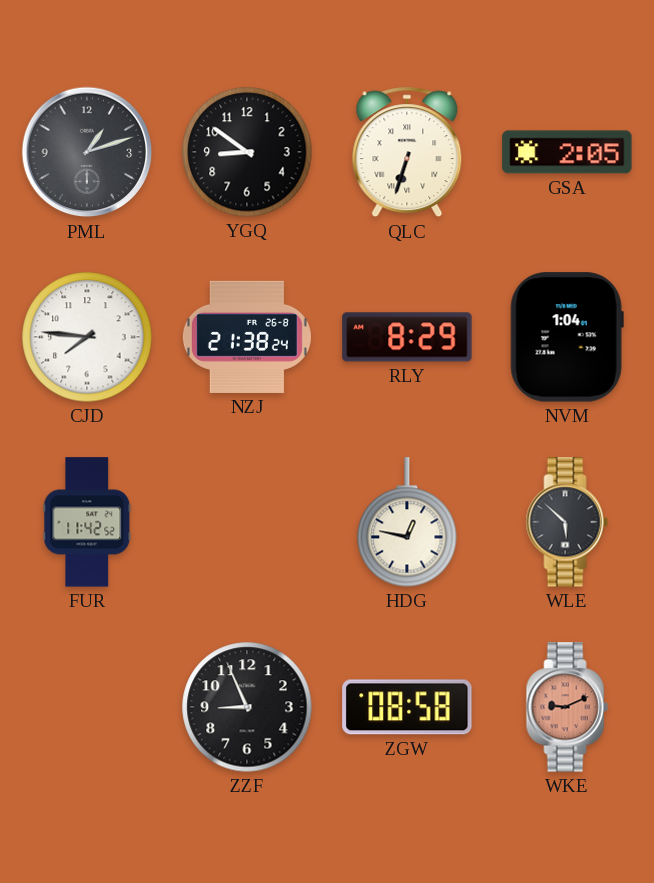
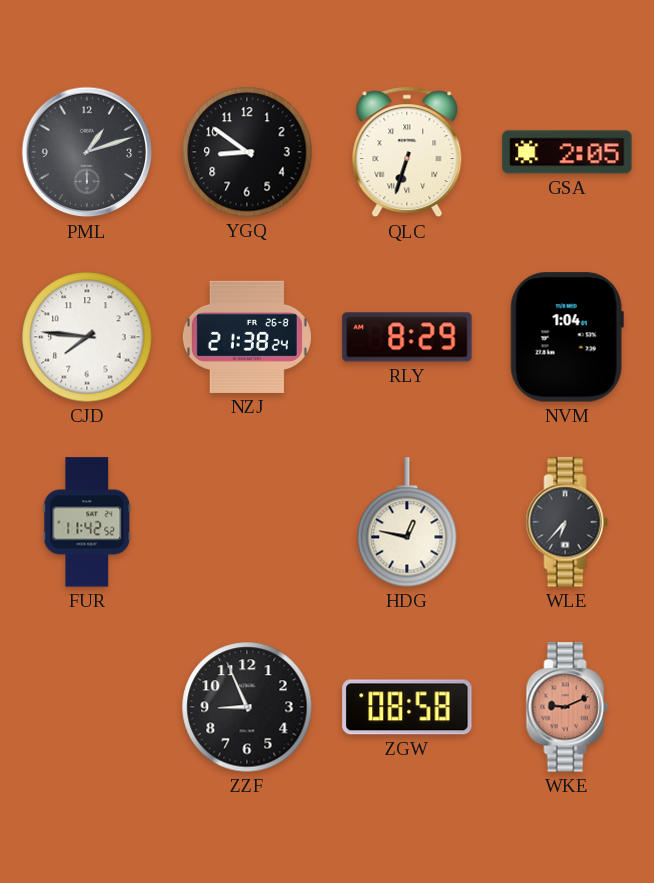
WLE: 5:52 -> 6:37
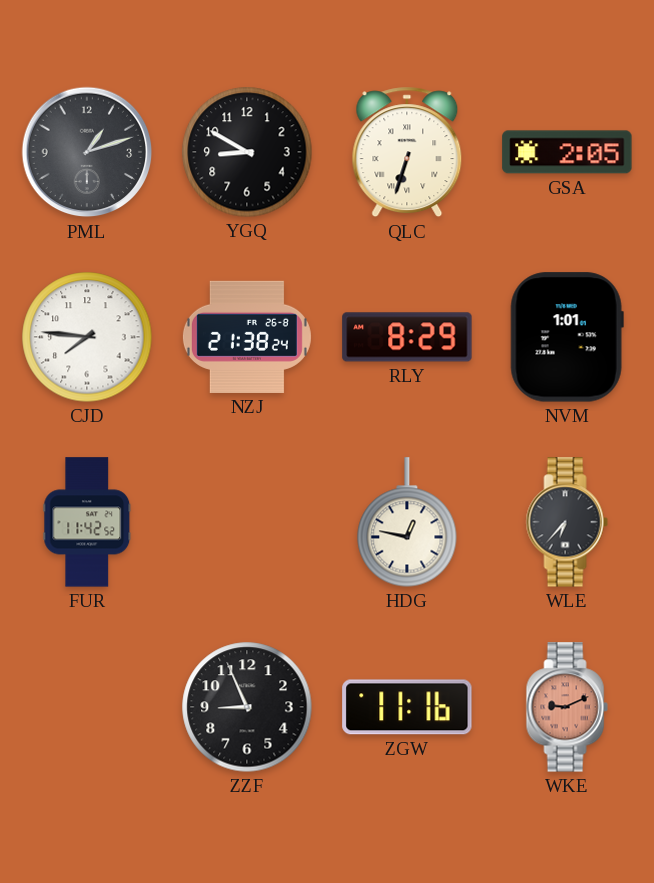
YGQ: 8:51 -> 8:50
NVM: 1:04 -> 1:01
ZGW: 08:58 -> 11:16
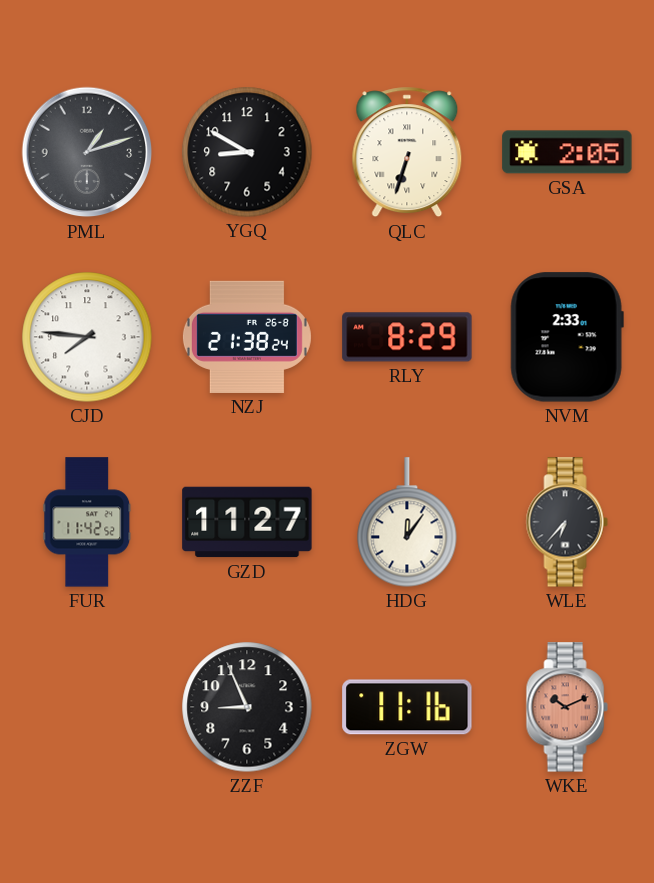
NVM: 1:01 -> 2:33
GZD: none -> 11:27
HDG: 12:47 -> 12:06
WKE: 9:11 -> 10:11
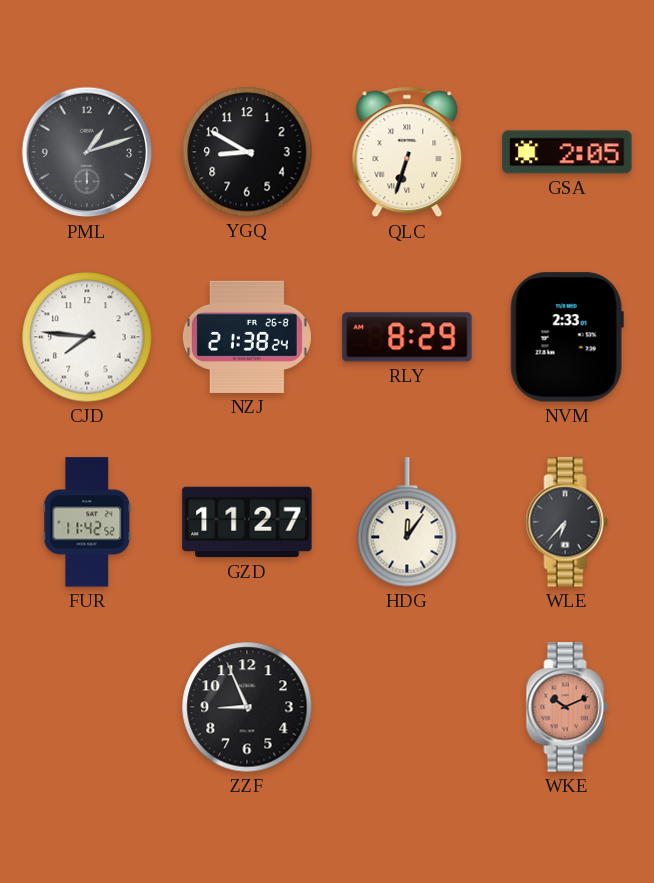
ZGW: 11:16 -> none
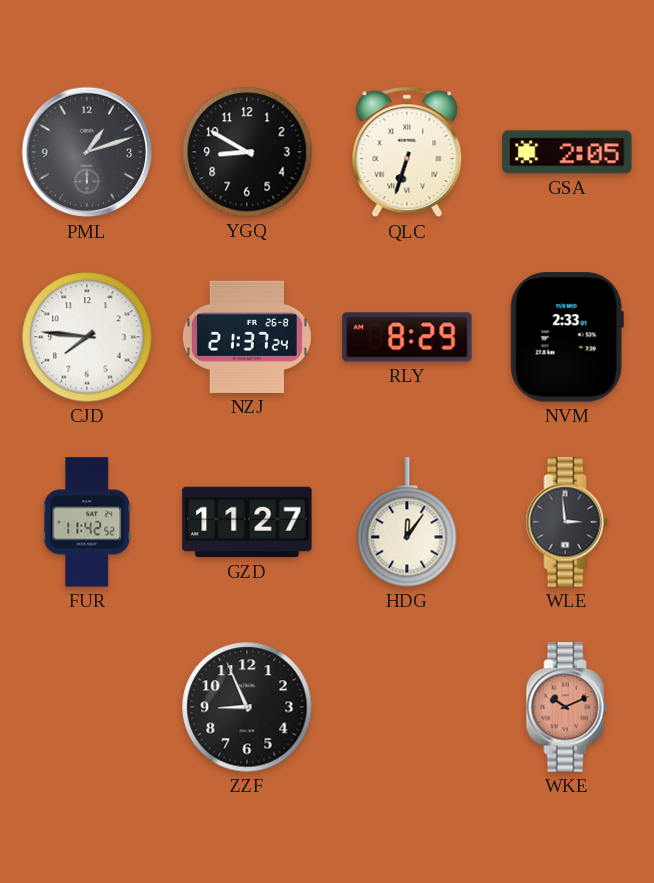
NZJ: 21:38 -> 21:37
WLE: 6:37 -> 2:59
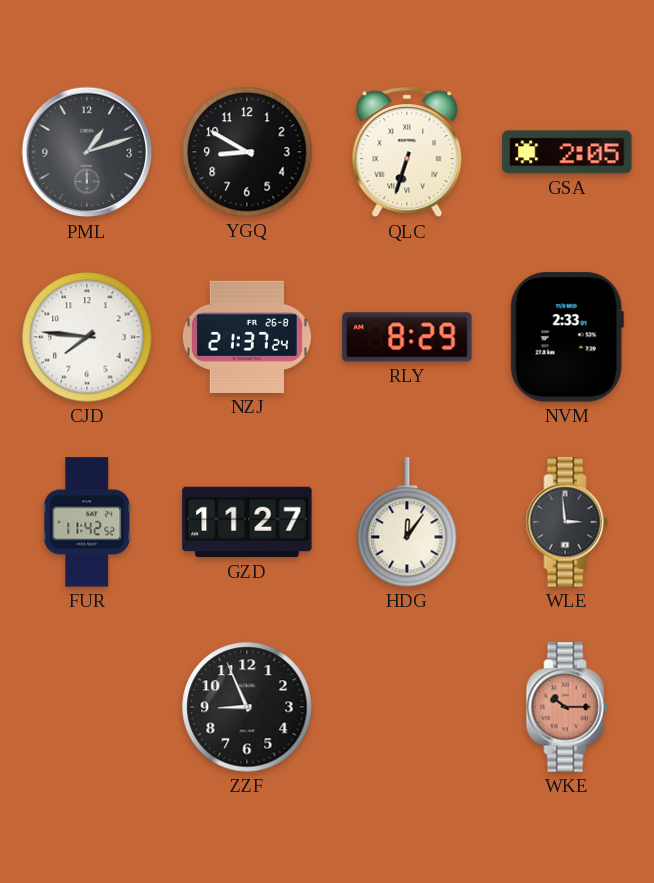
WKE: 10:11 -> 10:15
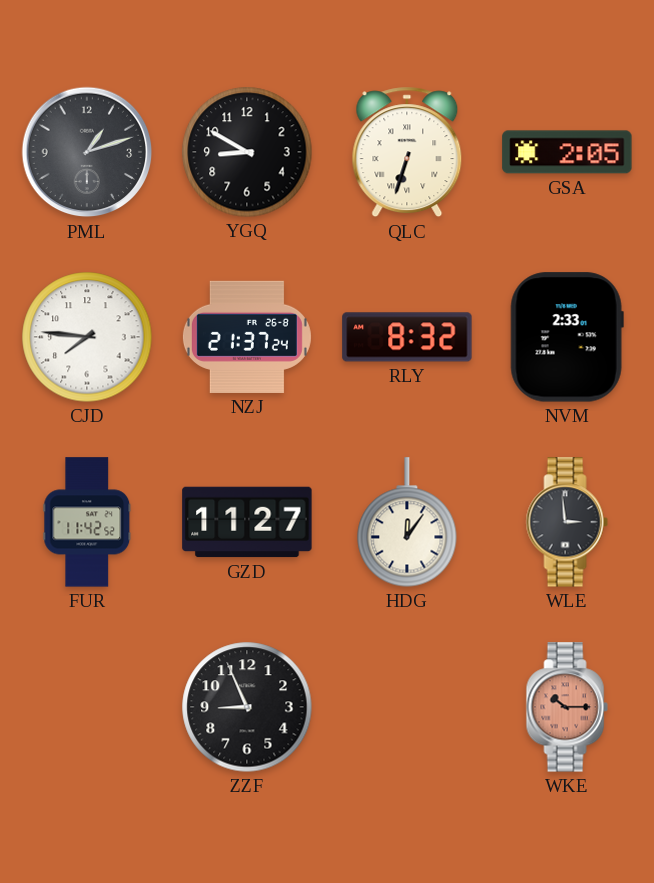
RLY: 8:29 -> 8:32
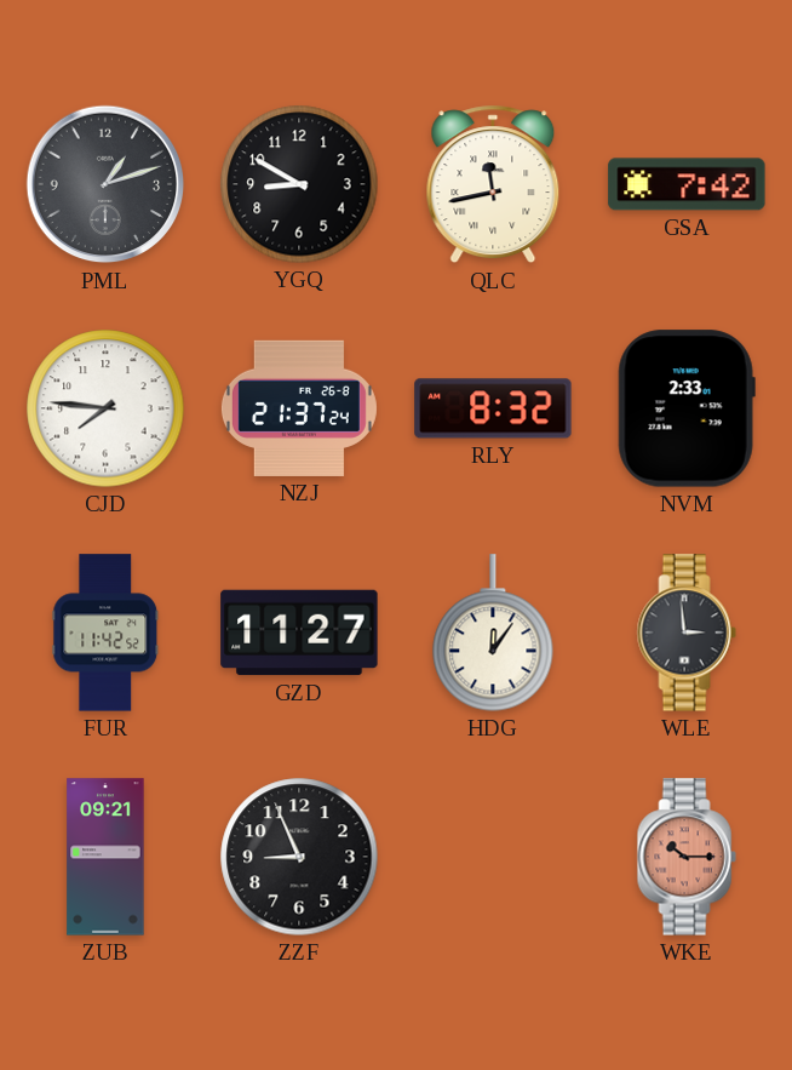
QLC: 6:33 -> 11:43
GSA: 2:05 -> 7:42
ZUB: none -> 09:21
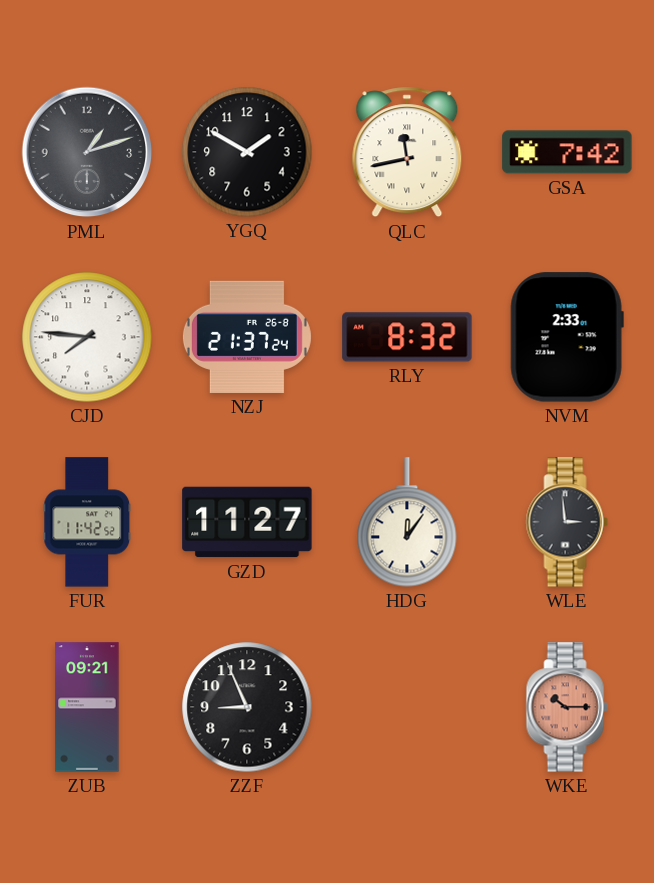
YGQ: 8:50 -> 1:50
